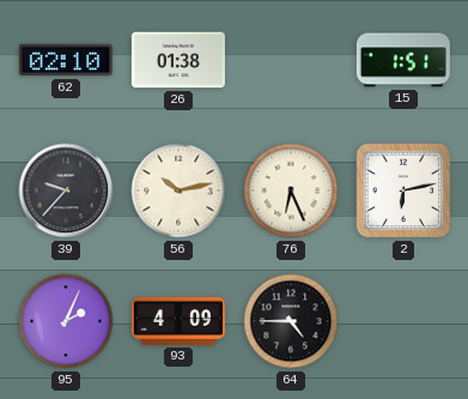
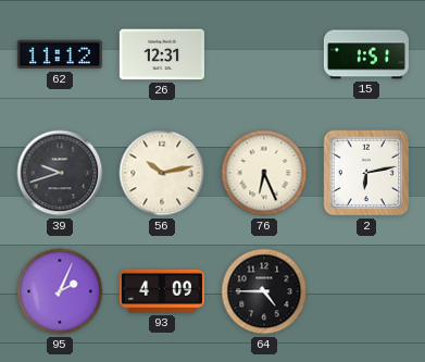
62: 02:10 -> 11:12
26: 01:38 -> 12:31
39: 9:37 -> 9:42
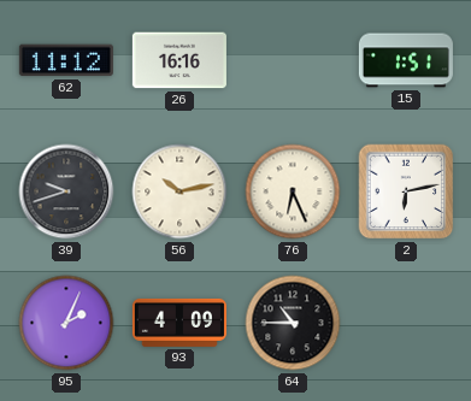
26: 12:31 -> 16:16
64: 4:45 -> 10:45
